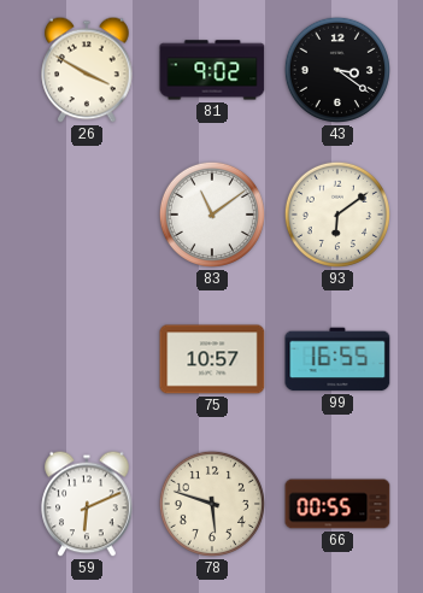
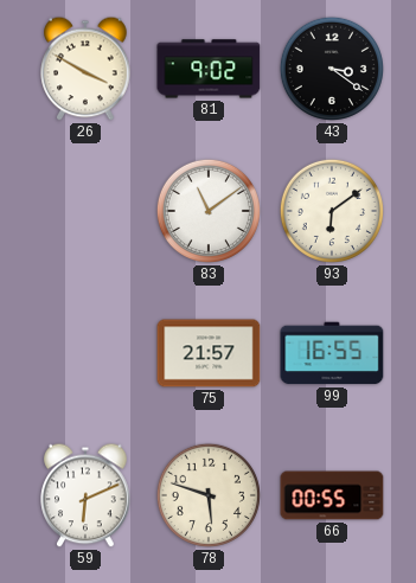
75: 10:57 -> 21:57
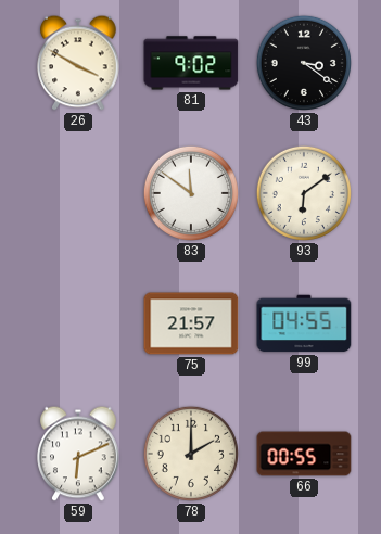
83: 11:09 -> 11:51
99: 16:55 -> 04:55
78: 5:48 -> 2:00
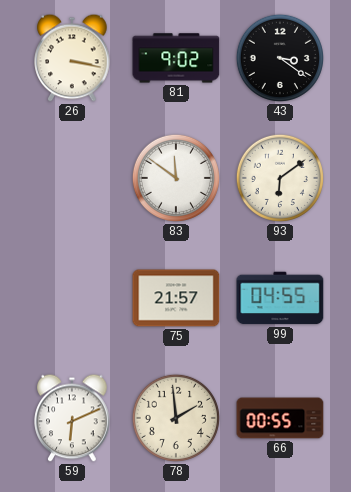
26: 3:50 -> 3:17
78: 2:00 -> 1:59
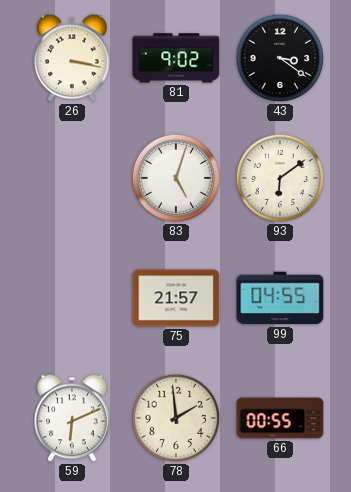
83: 11:51 -> 5:03
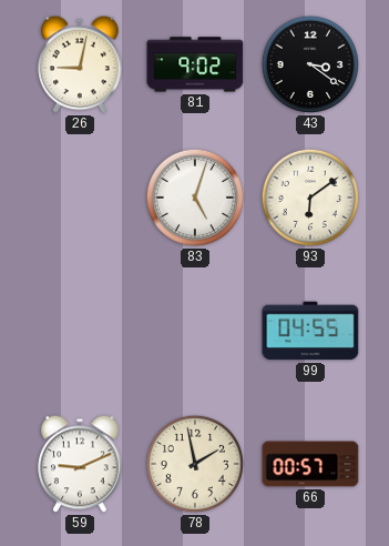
26: 3:17 -> 9:02
75: 21:57 -> none
59: 6:11 -> 9:11
78: 1:59 -> 1:58
66: 00:55 -> 00:57
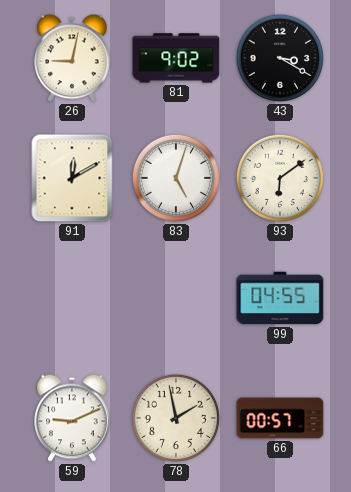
43: 3:21 -> 3:20
91: none -> 12:10
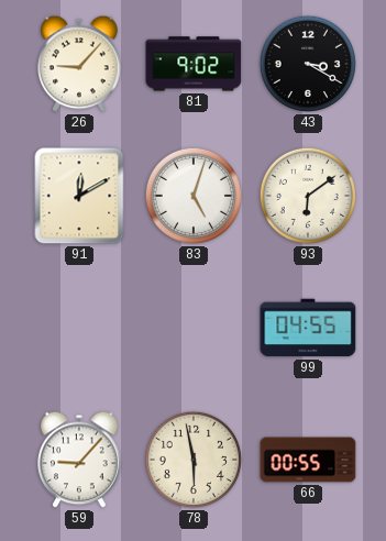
26: 9:02 -> 9:07
59: 9:11 -> 9:07
78: 1:58 -> 5:58
66: 00:57 -> 00:55
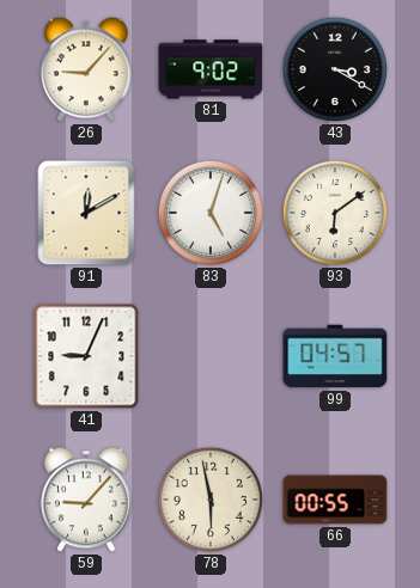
41: none -> 9:04
99: 04:55 -> 04:57
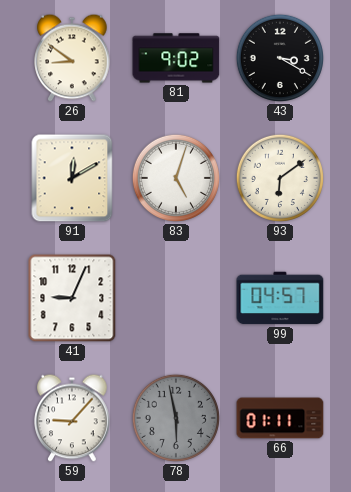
26: 9:07 -> 8:51
78 dial: cream -> grey
66: 00:55 -> 01:11
